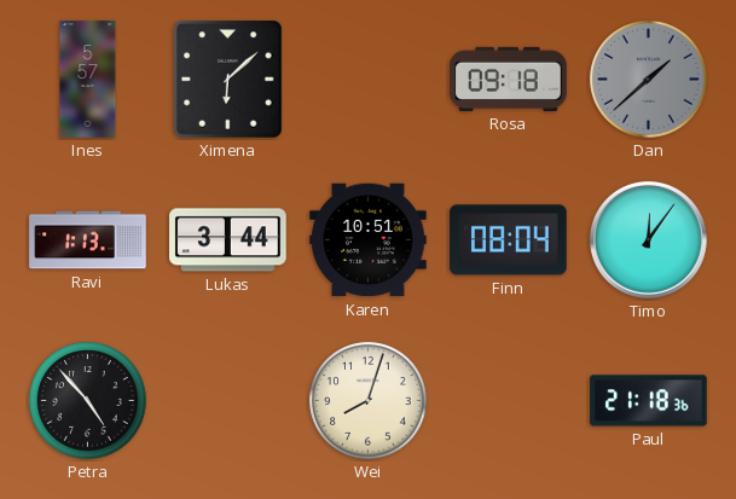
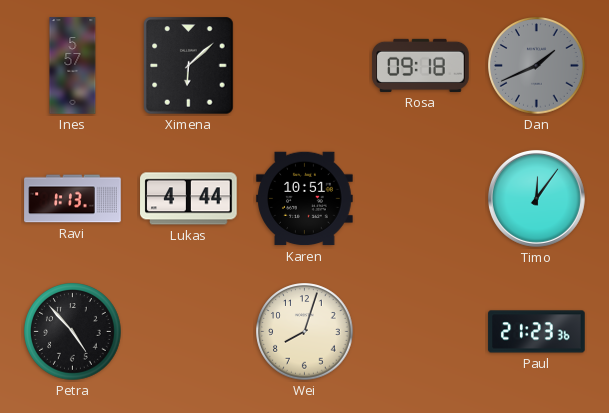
Dan: 1:38 -> 1:41
Lukas: 3:44 -> 4:44
Finn: 08:04 -> none
Paul: 21:18 -> 21:23
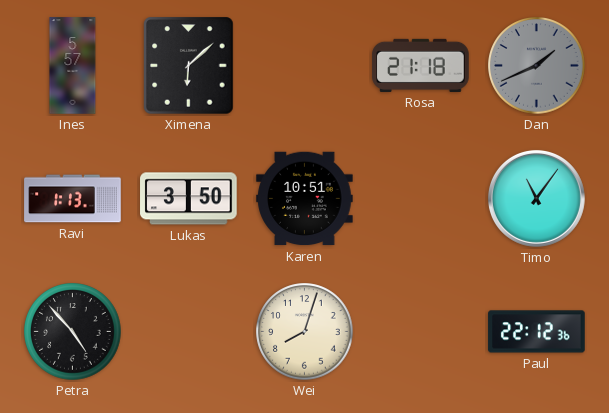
Rosa: 09:18 -> 21:18
Lukas: 4:44 -> 3:50
Timo: 12:06 -> 11:06
Paul: 21:23 -> 22:12
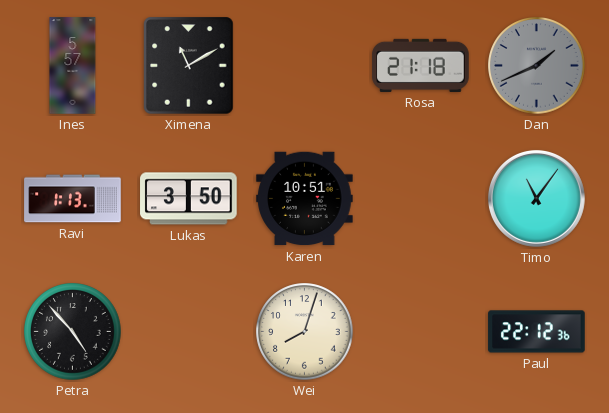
Ximena: 6:08 -> 11:10
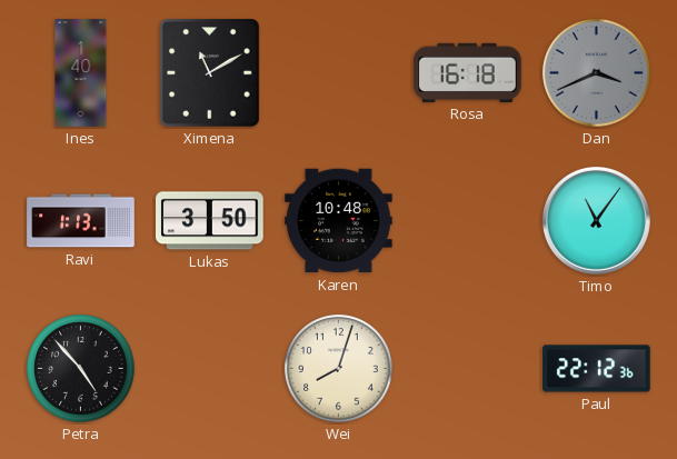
Ines: 5:57 -> 1:40
Rosa: 21:18 -> 16:18
Dan: 1:41 -> 3:41
Karen: 10:51 -> 10:48
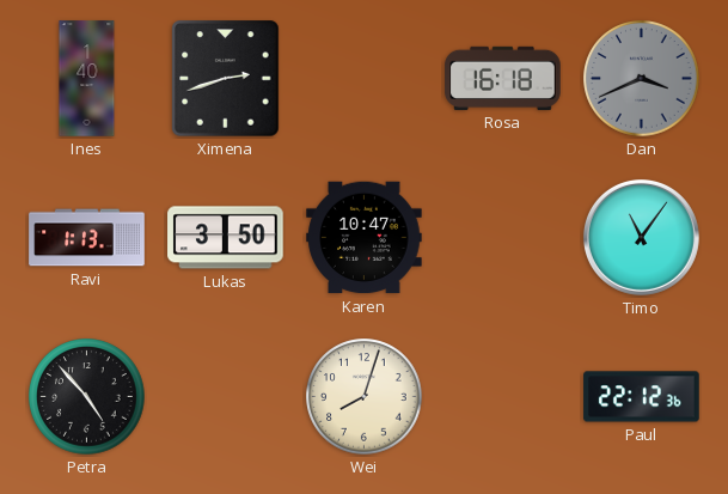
Ximena: 11:10 -> 2:42
Karen: 10:48 -> 10:47
